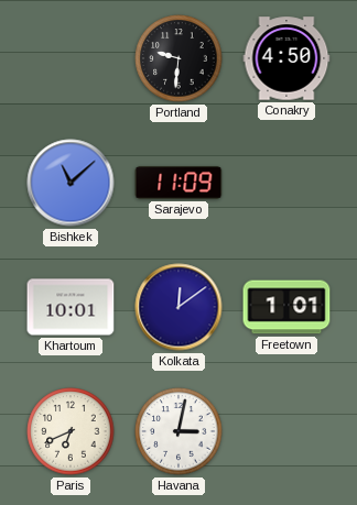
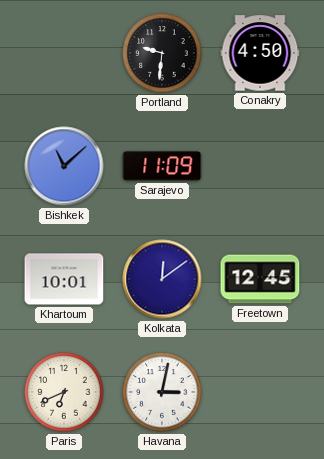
Freetown: 1:01 -> 12:45
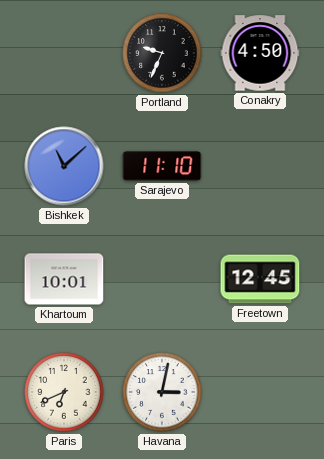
Portland: 9:31 -> 9:34
Sarajevo: 11:09 -> 11:10
Kolkata: 12:09 -> none
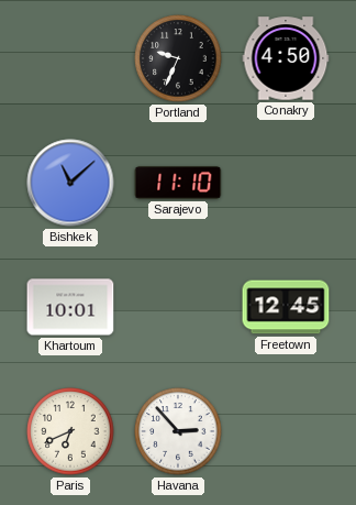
Havana: 3:02 -> 2:53
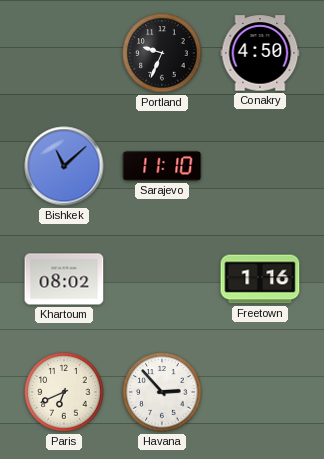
Khartoum: 10:01 -> 08:02
Freetown: 12:45 -> 1:16
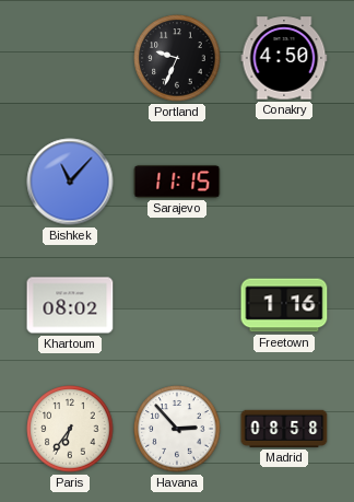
Bishkek: 11:08 -> 11:07
Sarajevo: 11:10 -> 11:15
Paris: 6:41 -> 6:36
Madrid: none -> 08:58
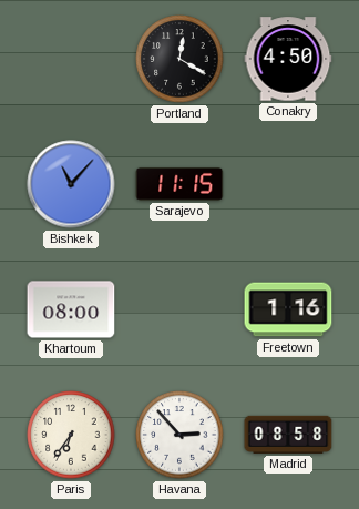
Portland: 9:34 -> 12:20
Khartoum: 08:02 -> 08:00
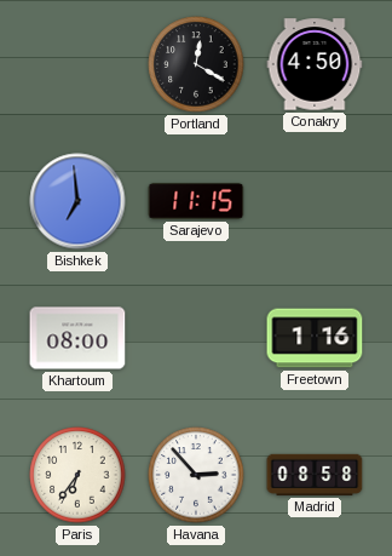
Bishkek: 11:07 -> 6:59
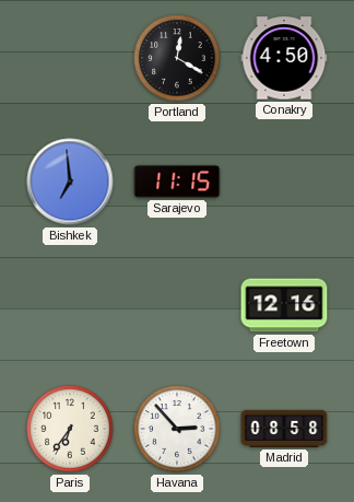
Khartoum: 08:00 -> none
Freetown: 1:16 -> 12:16
